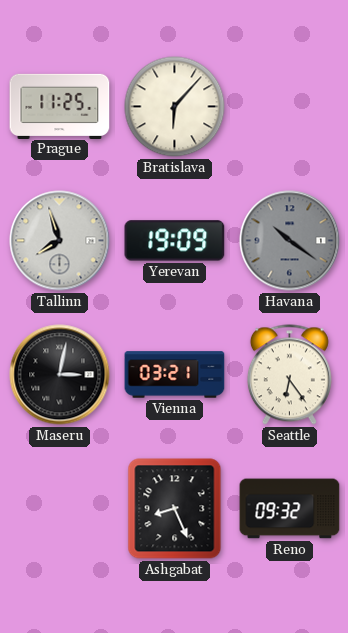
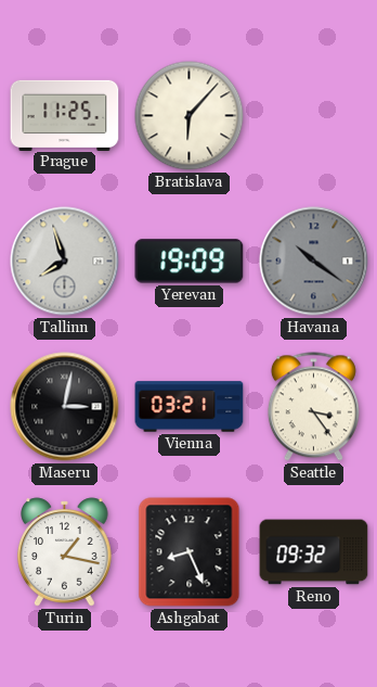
Seattle: 6:24 -> 3:24
Turin: none -> 1:17
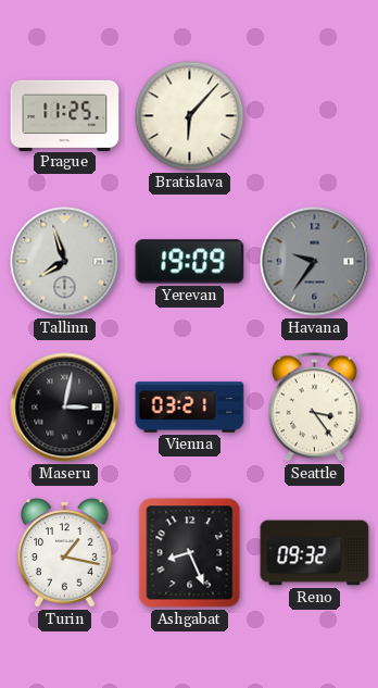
Havana: 10:21 -> 9:36
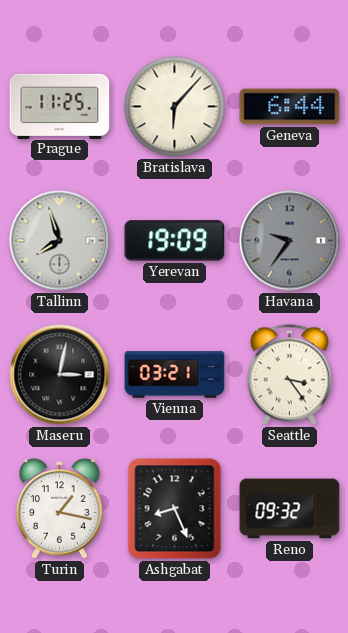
Geneva: none -> 6:44
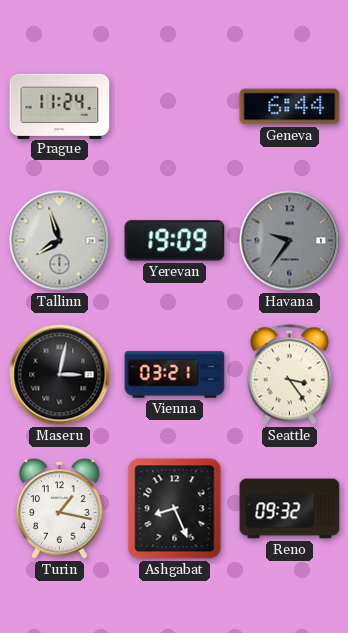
Prague: 11:25 -> 11:24
Bratislava: 6:07 -> none
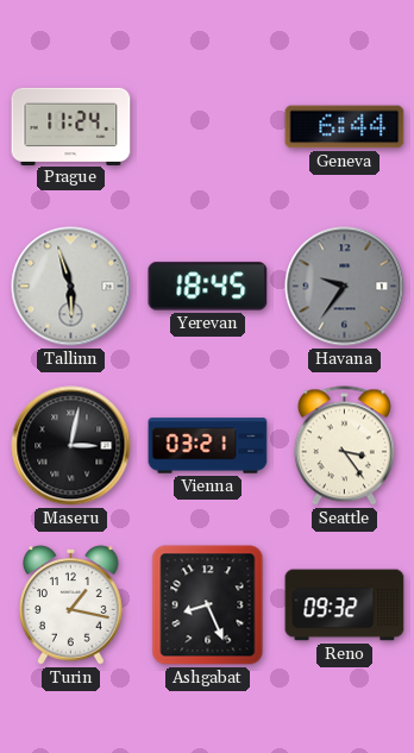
Tallinn: 7:57 -> 5:57
Yerevan: 19:09 -> 18:45
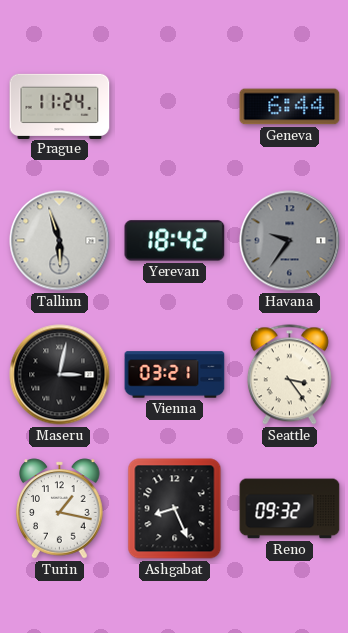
Yerevan: 18:45 -> 18:42
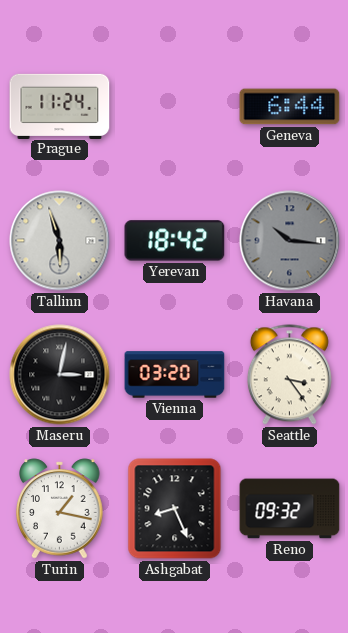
Havana: 9:36 -> 10:16
Vienna: 03:21 -> 03:20
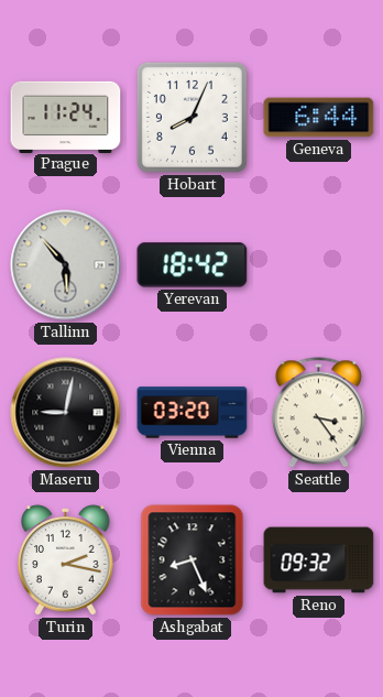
Hobart: none -> 8:04
Tallinn: 5:57 -> 5:53
Havana: 10:16 -> none
Maseru: 3:02 -> 9:02
Turin: 1:17 -> 2:17
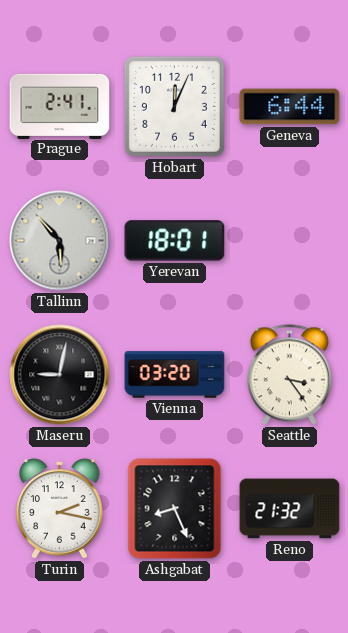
Prague: 11:24 -> 2:41
Hobart: 8:04 -> 12:04
Yerevan: 18:42 -> 18:01
Reno: 09:32 -> 21:32
